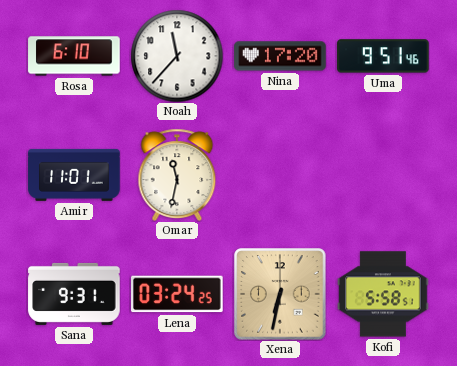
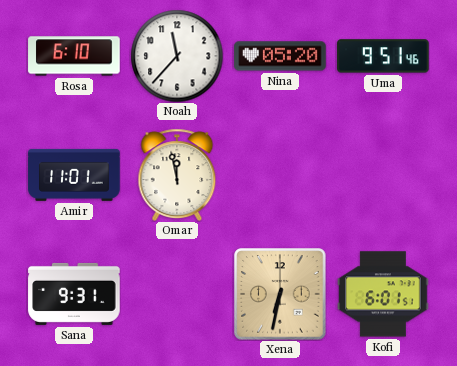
Nina: 17:20 -> 05:20
Omar: 11:32 -> 11:58
Lena: 03:24 -> none
Kofi: 5:58 -> 6:01
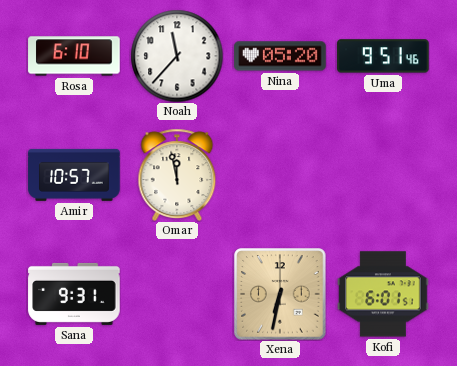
Amir: 11:01 -> 10:57
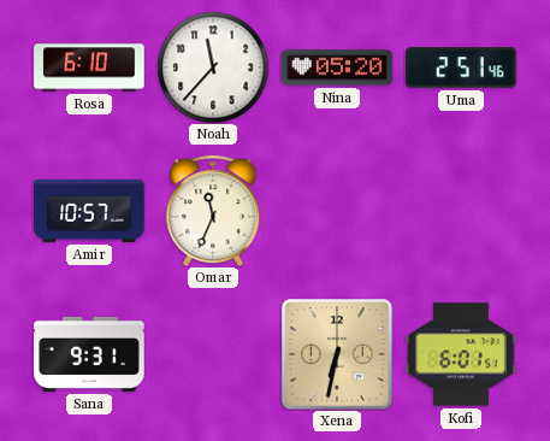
Uma: 9:51 -> 2:51
Omar: 11:58 -> 11:34
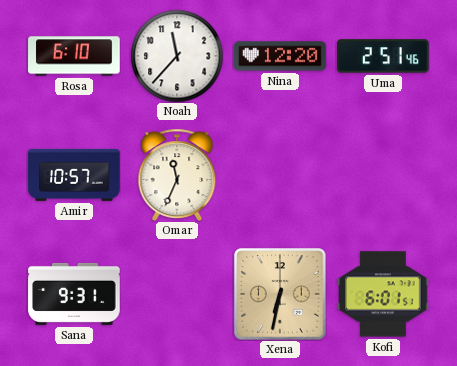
Nina: 05:20 -> 12:20
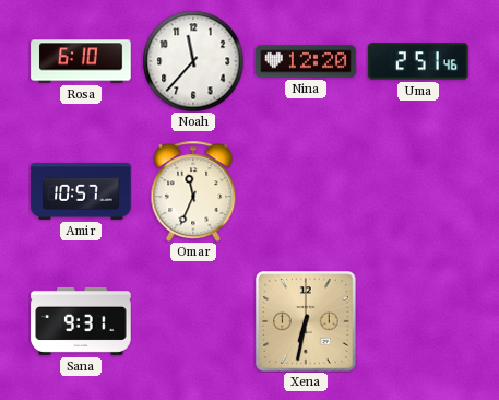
Kofi: 6:01 -> none
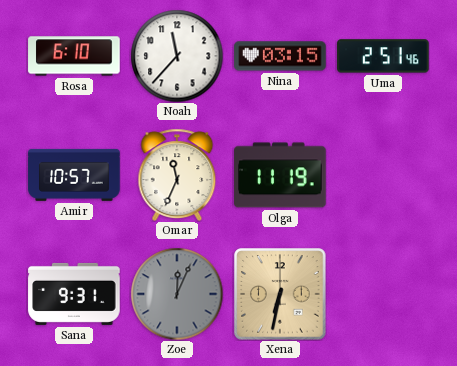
Nina: 12:20 -> 03:15
Olga: none -> 11:19
Zoe: none -> 12:04
